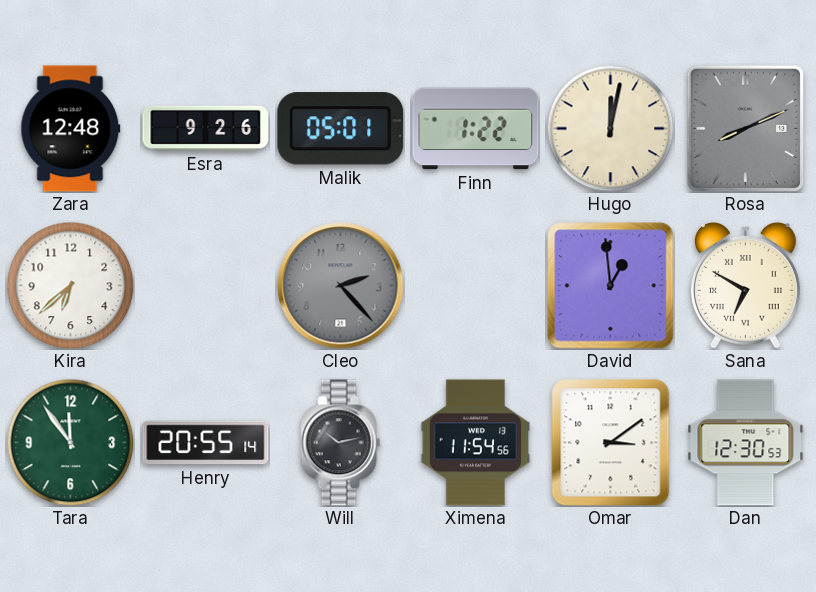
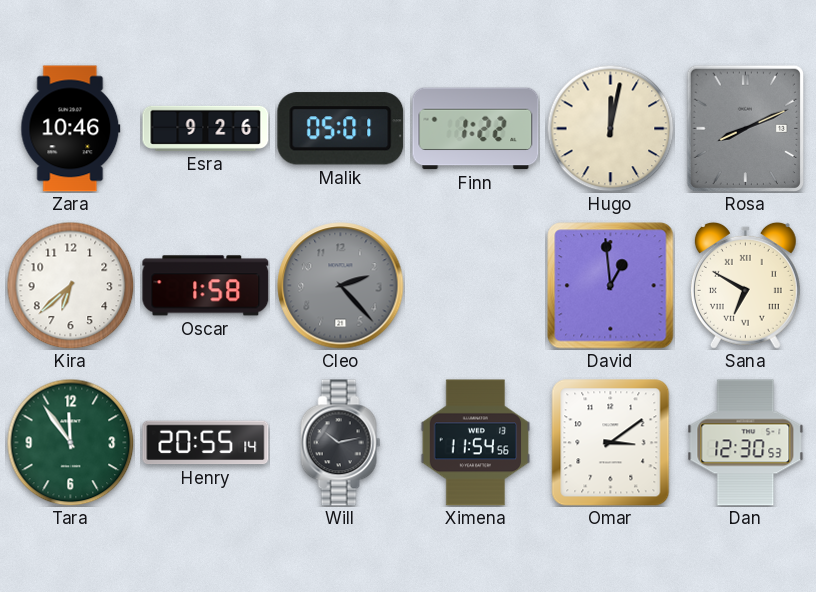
Zara: 12:48 -> 10:46
Oscar: none -> 1:58
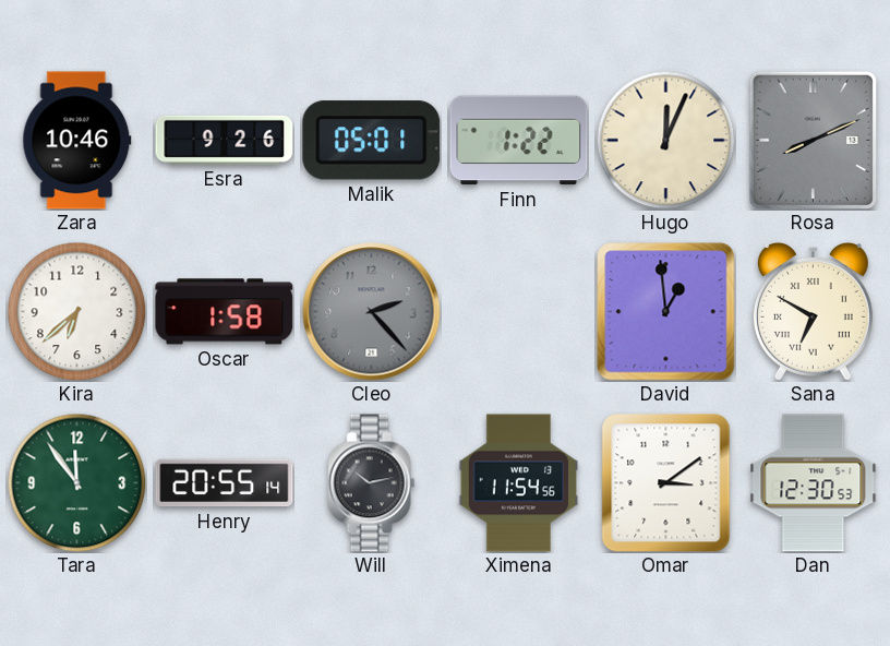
Hugo: 12:02 -> 12:04
